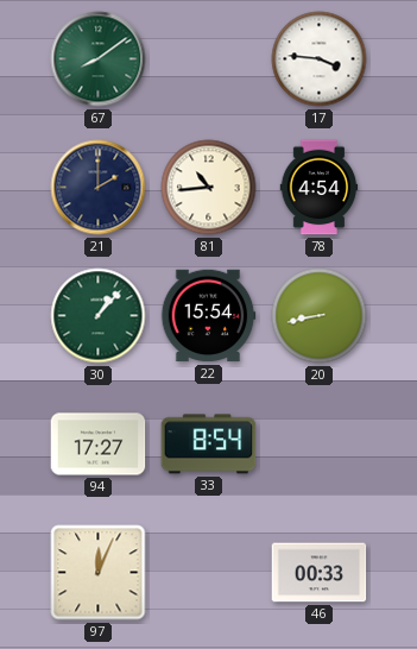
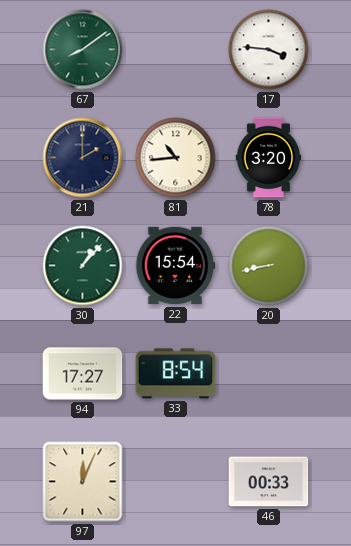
78: 4:54 -> 3:20
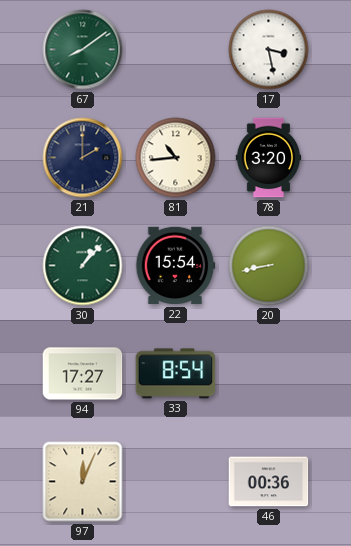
17: 3:46 -> 3:28
46: 00:33 -> 00:36
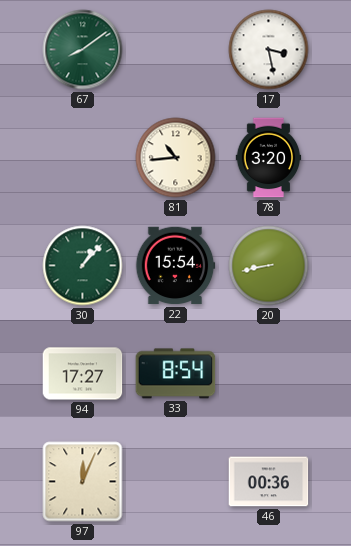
21: 2:00 -> none
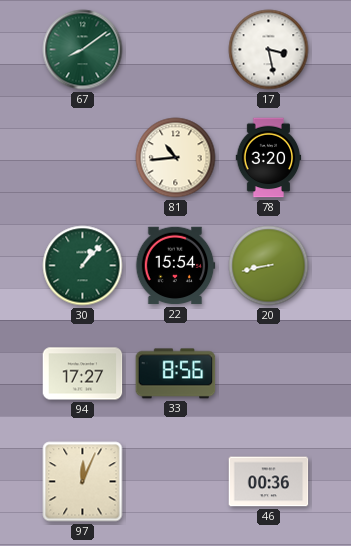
33: 8:54 -> 8:56
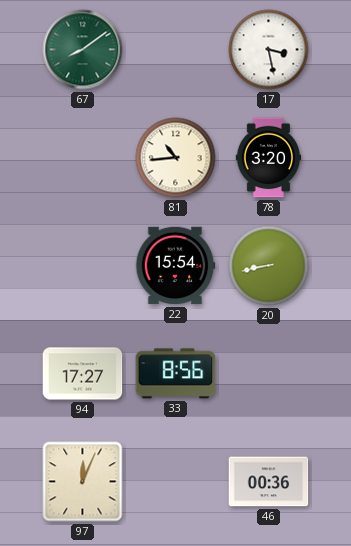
30: 1:07 -> none
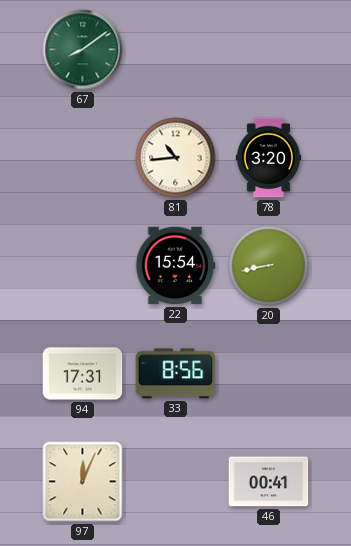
17: 3:28 -> none
94: 17:27 -> 17:31
46: 00:36 -> 00:41
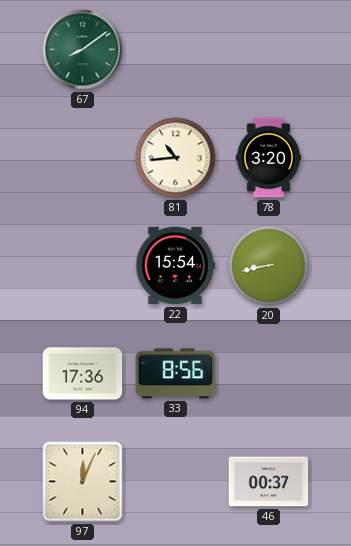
94: 17:31 -> 17:36
46: 00:41 -> 00:37
